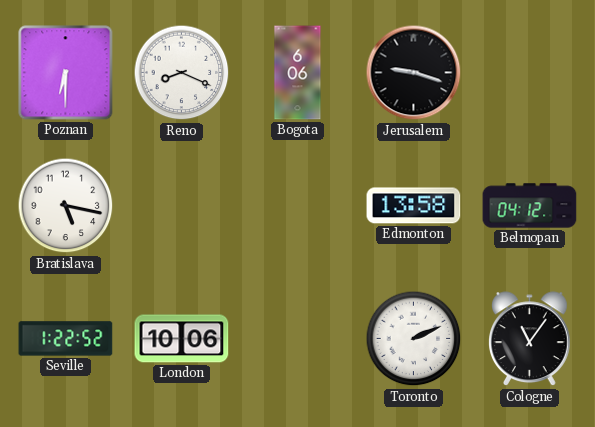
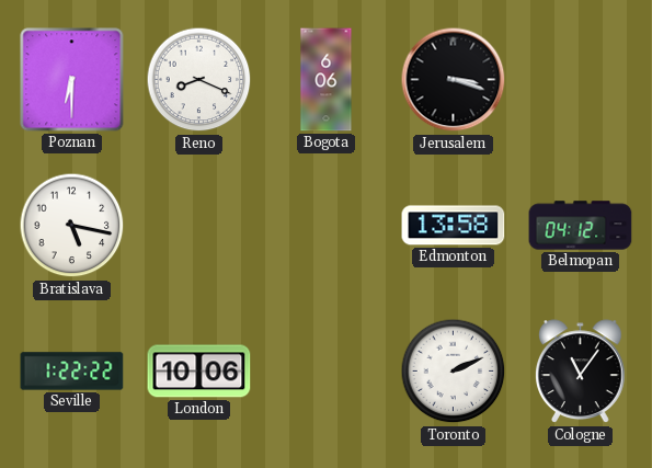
Jerusalem: 9:18 -> 3:18
Seville: 1:22:52 -> 1:22:22
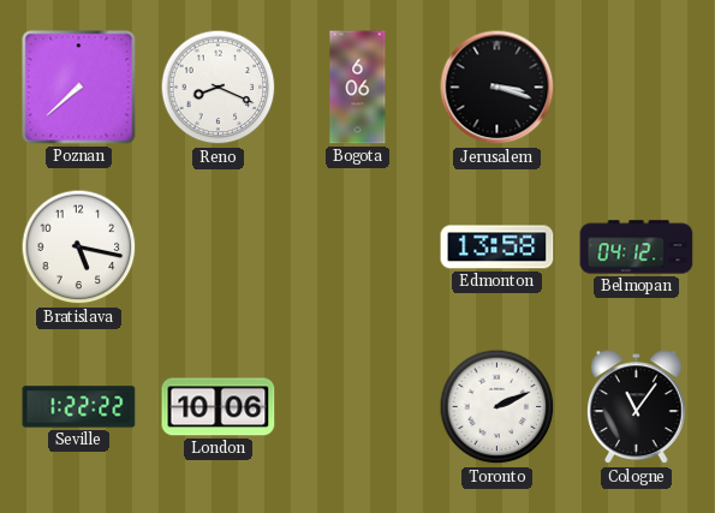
Poznan: 6:30 -> 7:38
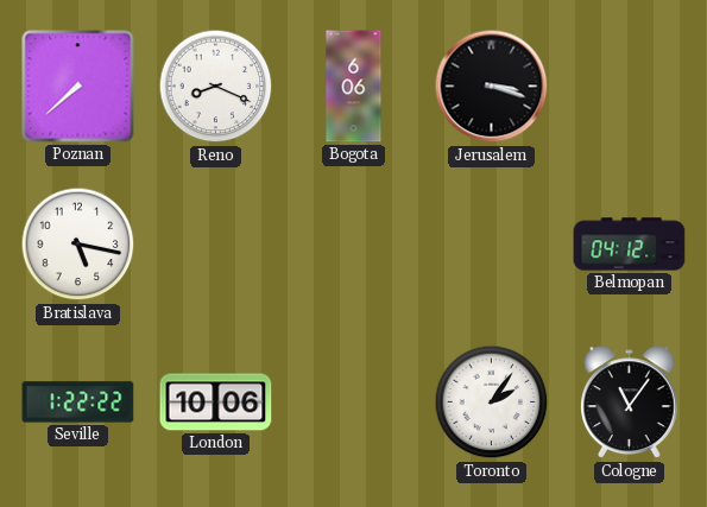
Edmonton: 13:58 -> none
Toronto: 2:11 -> 2:06
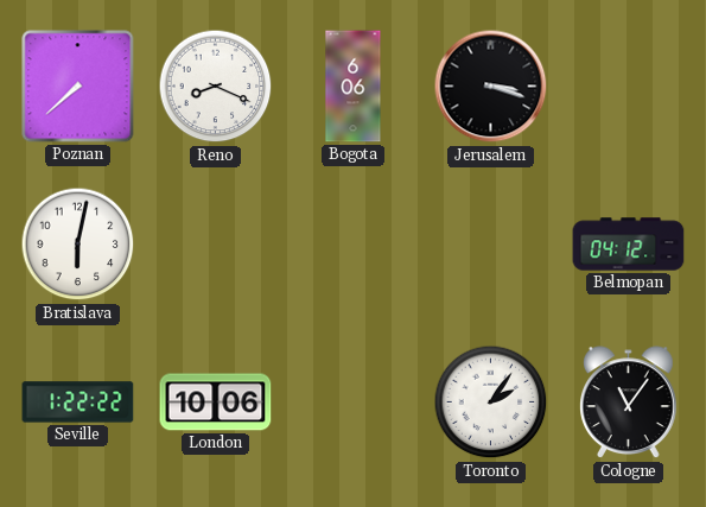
Bratislava: 5:17 -> 6:02
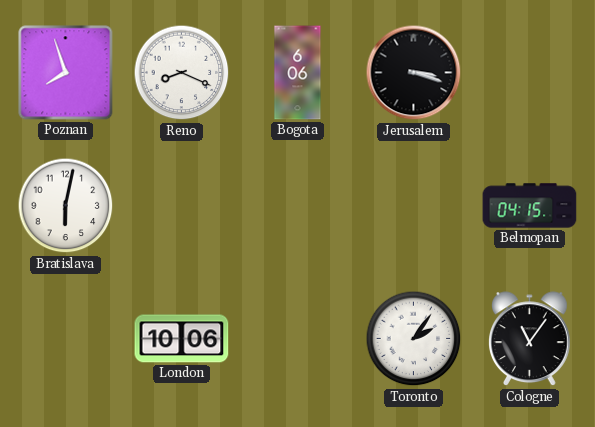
Poznan: 7:38 -> 7:57
Belmopan: 04:12 -> 04:15
Seville: 1:22 -> none
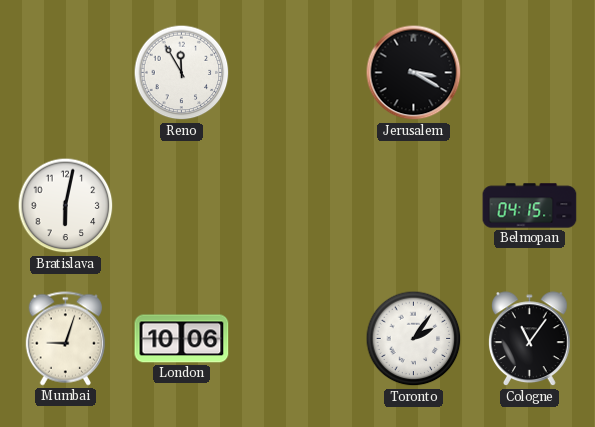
Poznan: 7:57 -> none
Reno: 8:19 -> 11:55
Bogota: 6:06 -> none
Jerusalem: 3:18 -> 3:20
Mumbai: none -> 9:03
